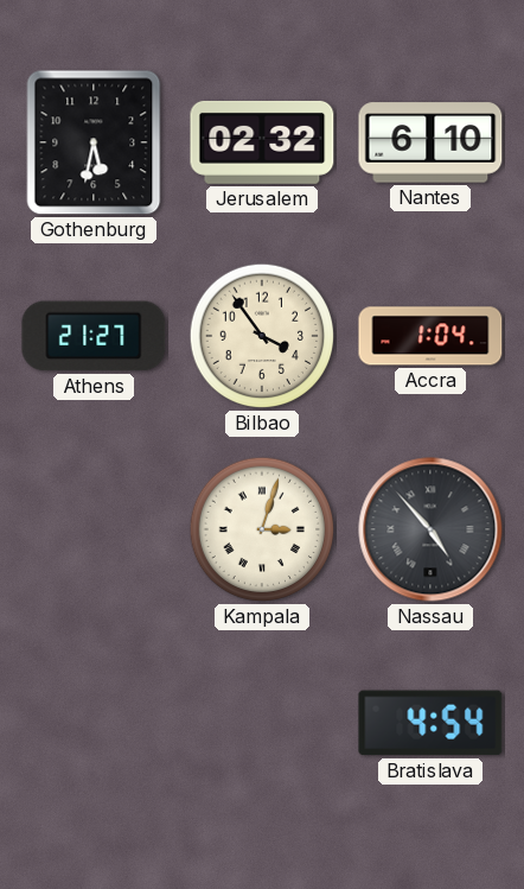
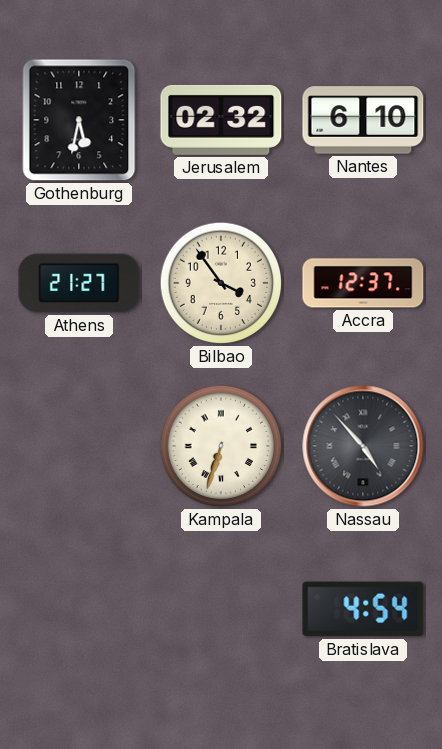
Accra: 1:04 -> 12:37
Kampala: 3:03 -> 6:33
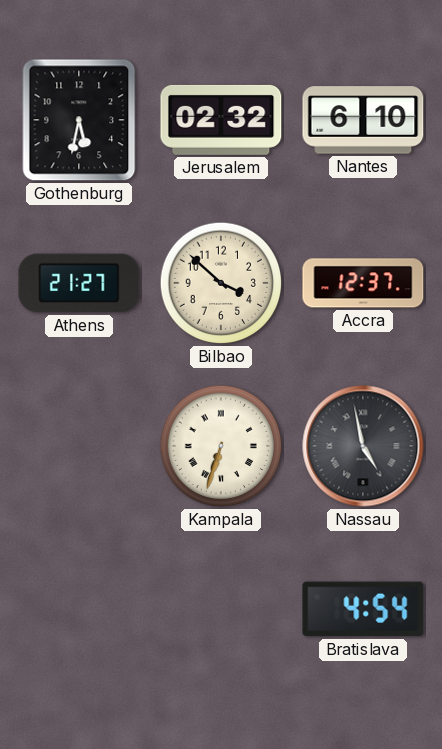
Bilbao: 3:54 -> 3:52
Nassau: 4:53 -> 4:58
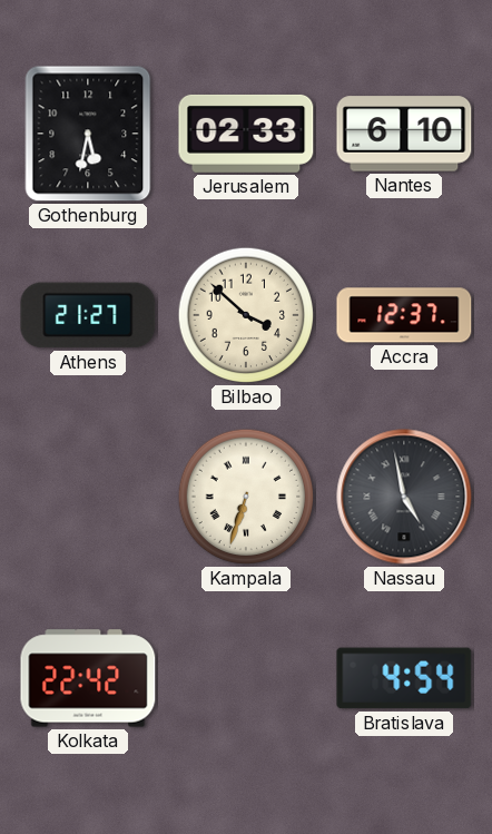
Jerusalem: 02:32 -> 02:33
Kolkata: none -> 22:42
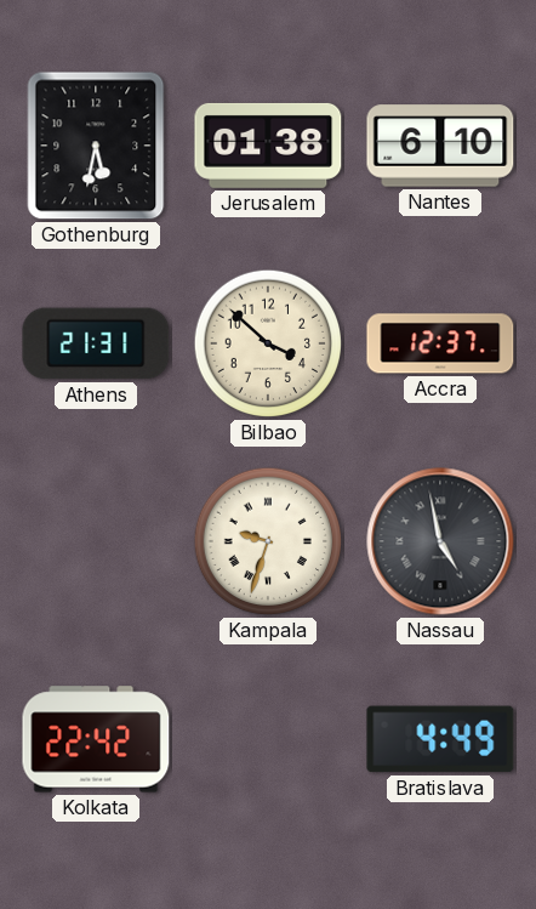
Jerusalem: 02:33 -> 01:38
Athens: 21:27 -> 21:31
Kampala: 6:33 -> 9:33
Bratislava: 4:54 -> 4:49
